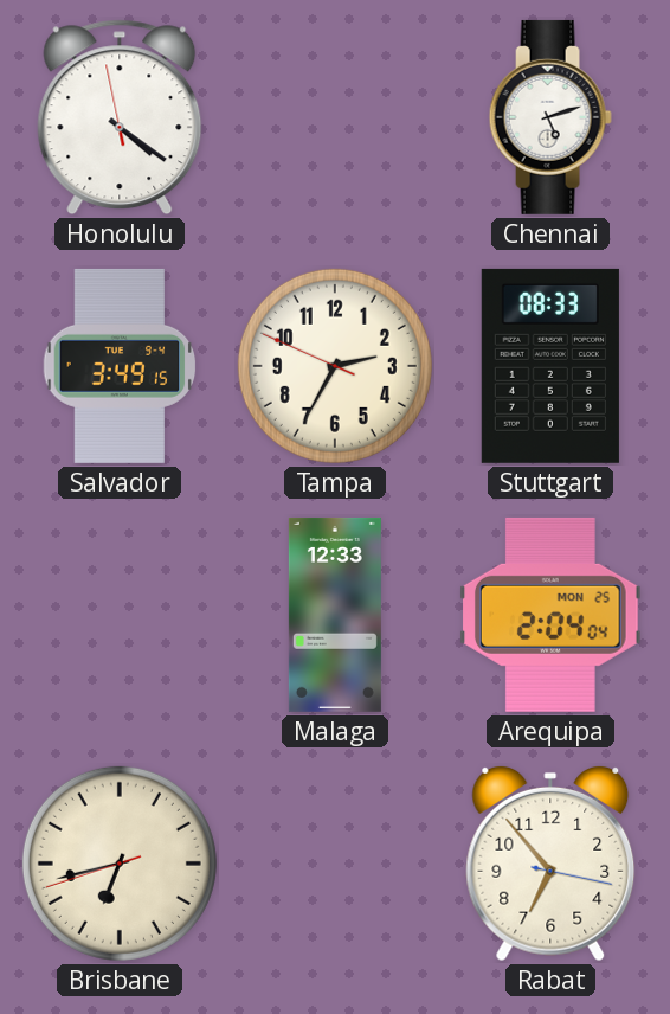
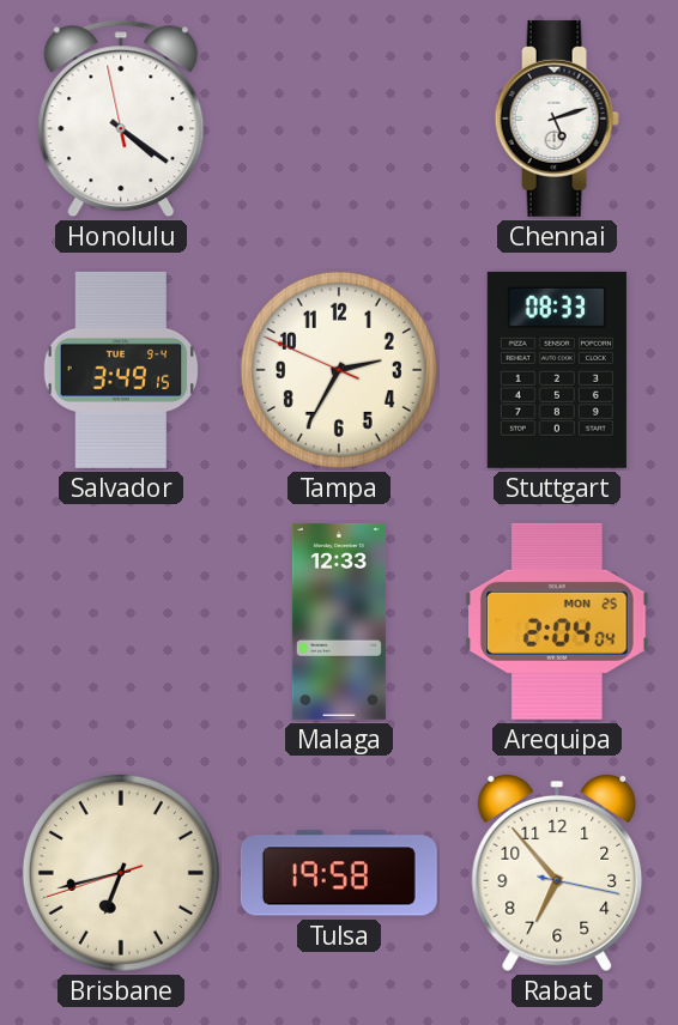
Tulsa: none -> 19:58
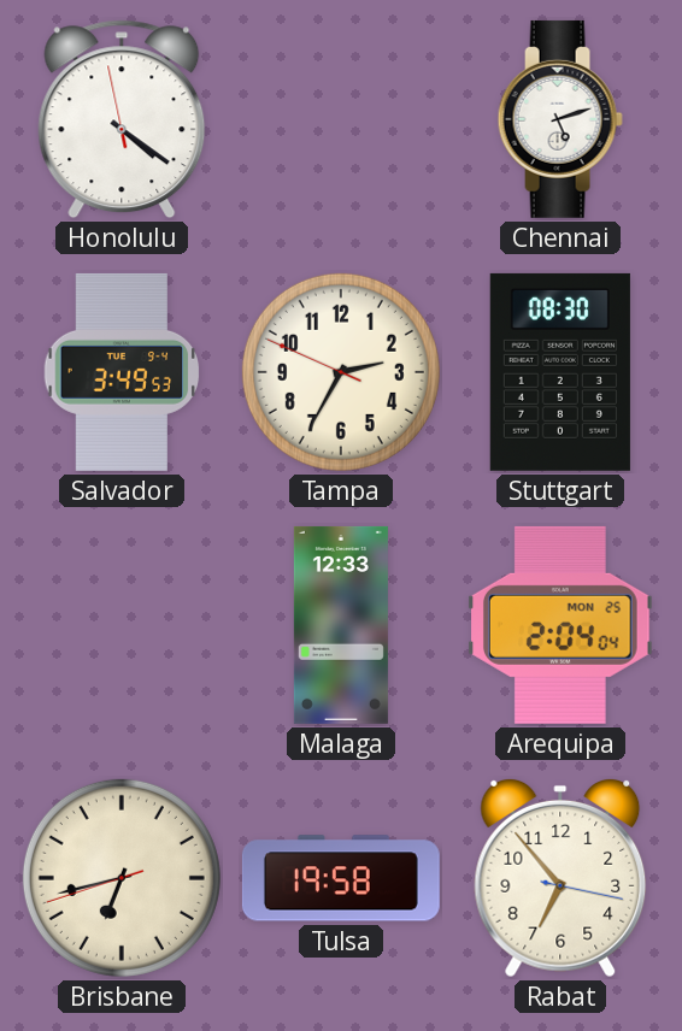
Salvador: 3:49:15 -> 3:49:53
Stuttgart: 08:33 -> 08:30
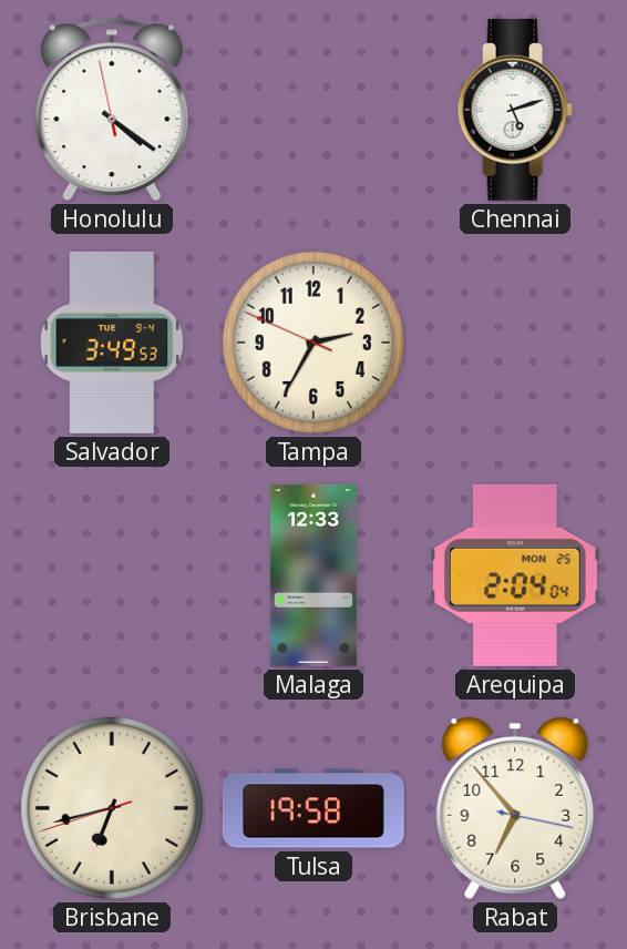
Stuttgart: 08:30 -> none
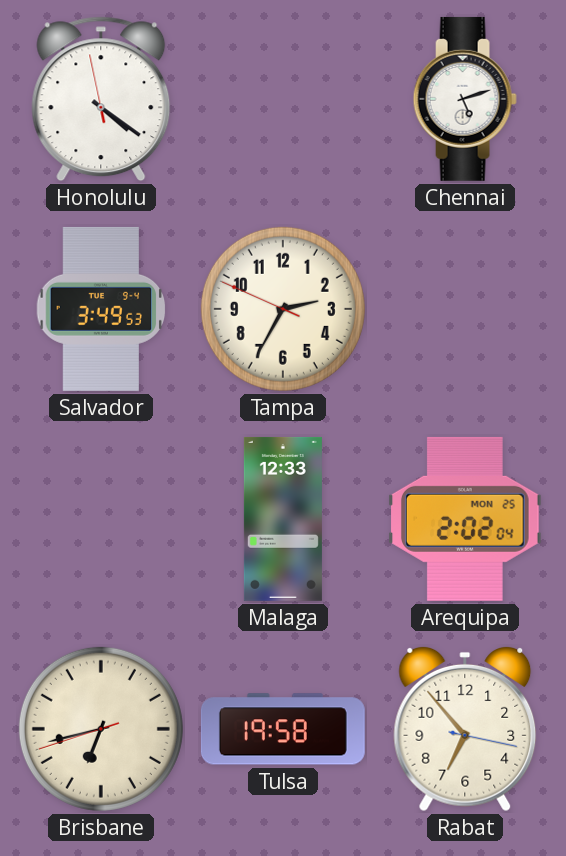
Arequipa: 2:04 -> 2:02
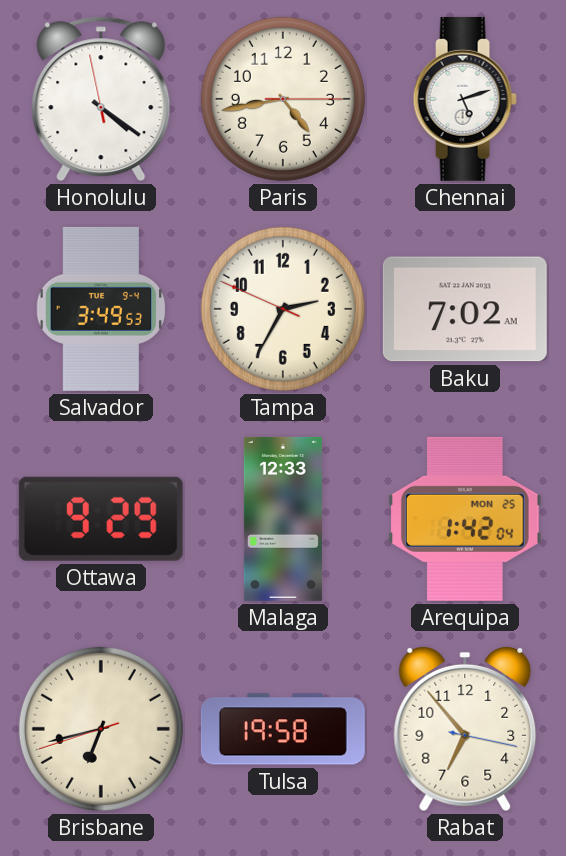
Paris: none -> 4:43
Baku: none -> 7:02
Ottawa: none -> 9:29
Arequipa: 2:02 -> 1:42
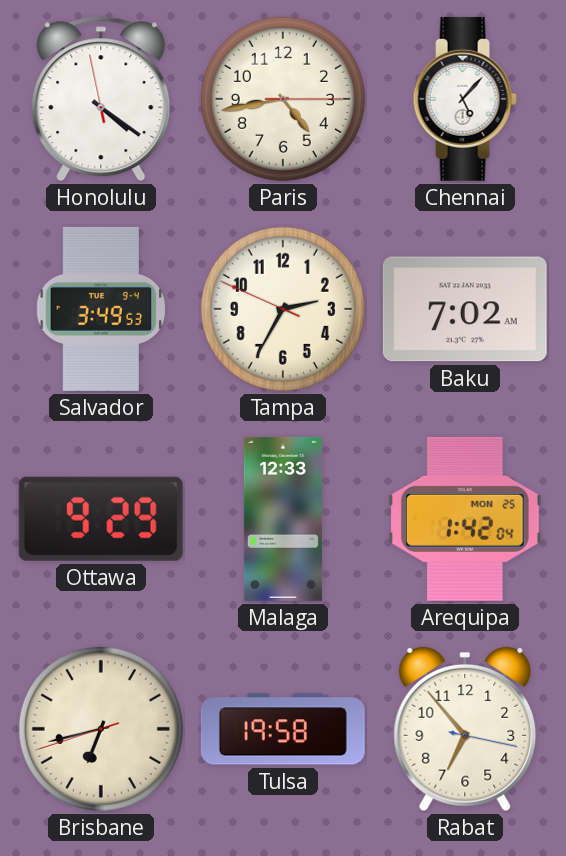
Chennai: 5:12 -> 5:07
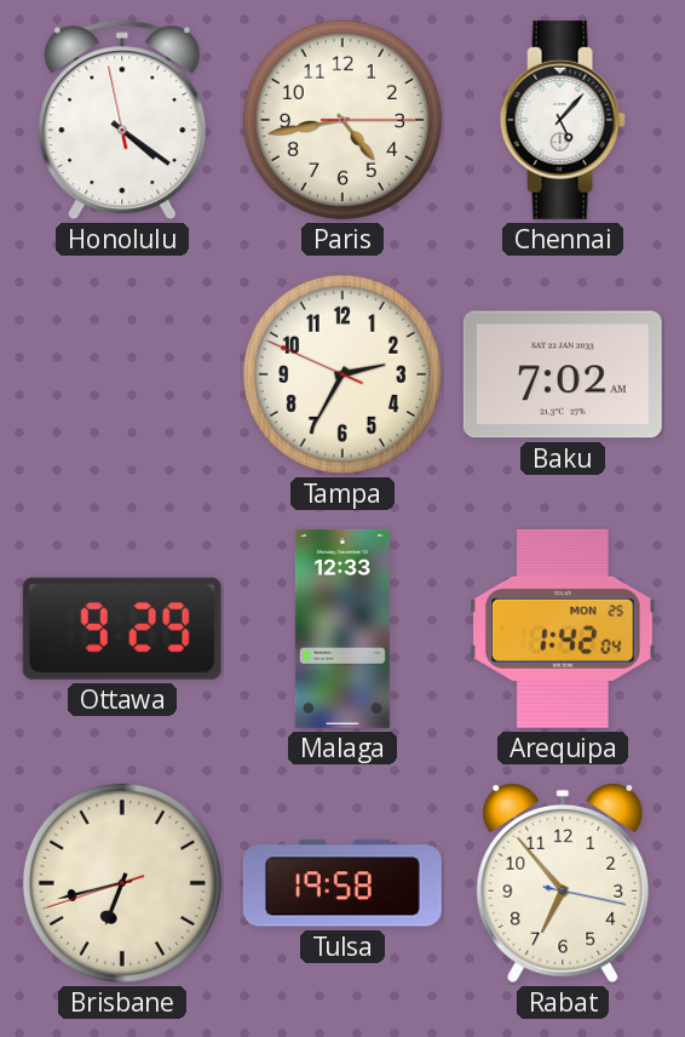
Salvador: 3:49 -> none
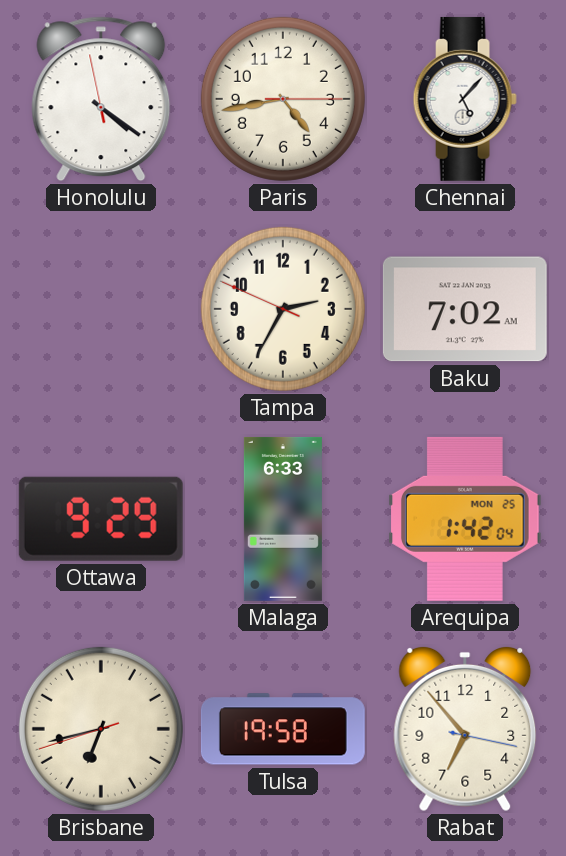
Malaga: 12:33 -> 6:33
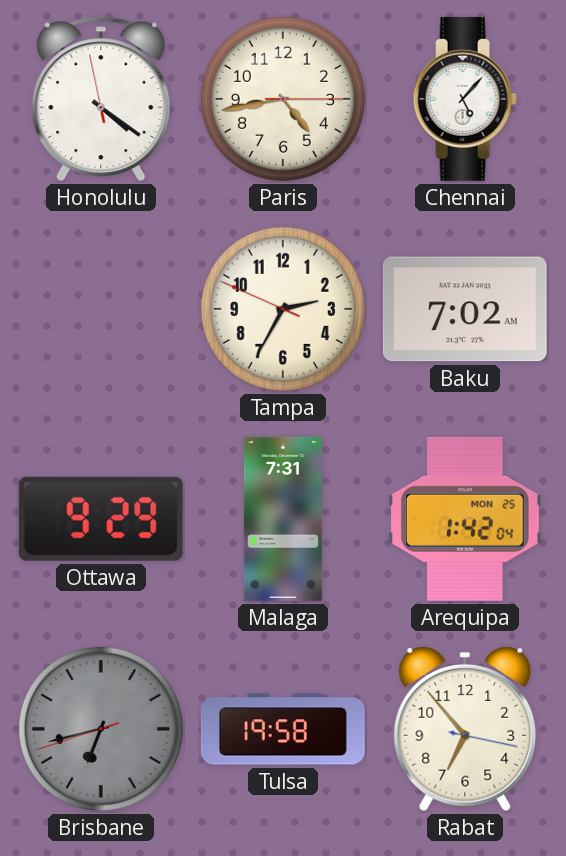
Malaga: 6:33 -> 7:31
Brisbane dial: cream -> grey
